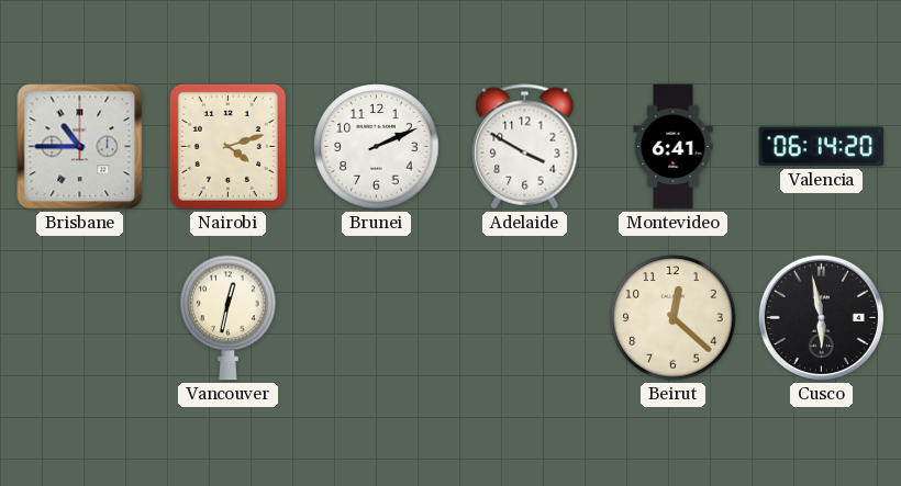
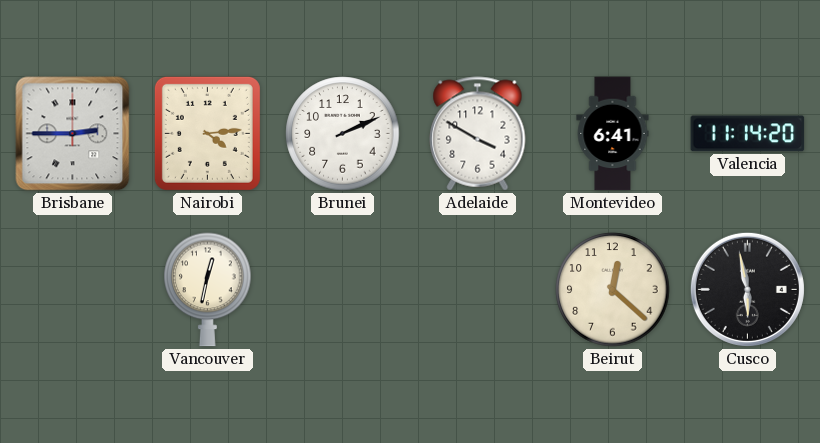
Brisbane: 10:45 -> 2:45
Nairobi: 4:12 -> 4:14
Valencia: 06:14 -> 11:14
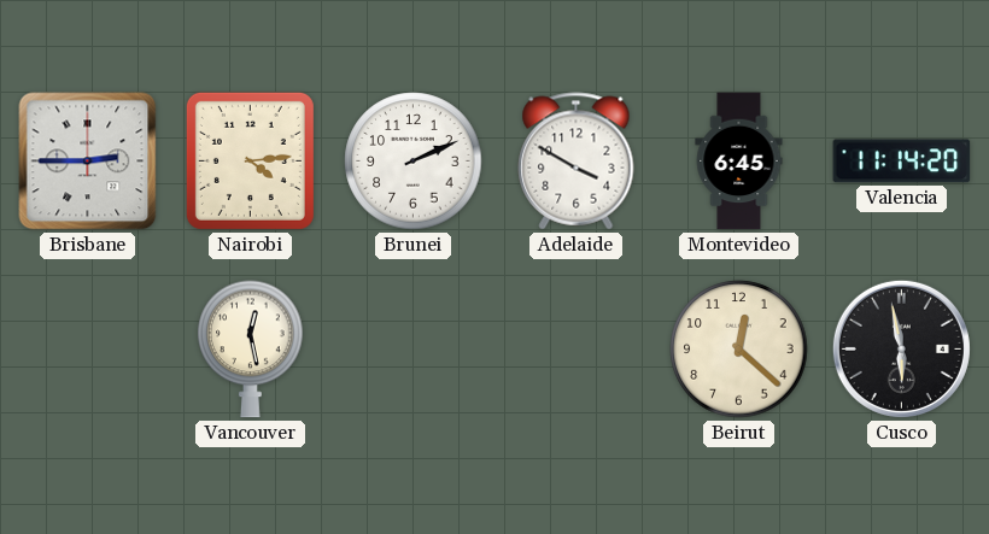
Montevideo: 6:41 -> 6:45
Vancouver: 12:32 -> 12:28
